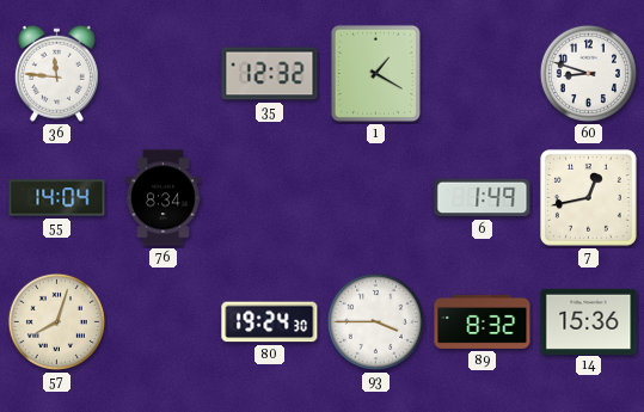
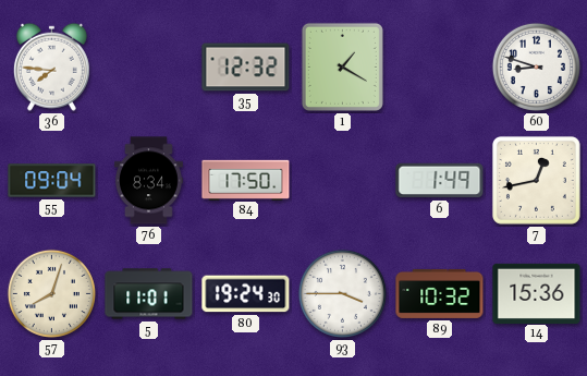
36: 11:46 -> 7:46
55: 14:04 -> 09:04
84: none -> 17:50
5: none -> 11:01
89: 8:32 -> 10:32
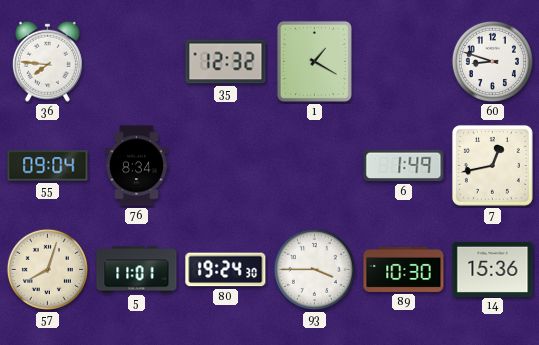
84: 17:50 -> none
89: 10:32 -> 10:30
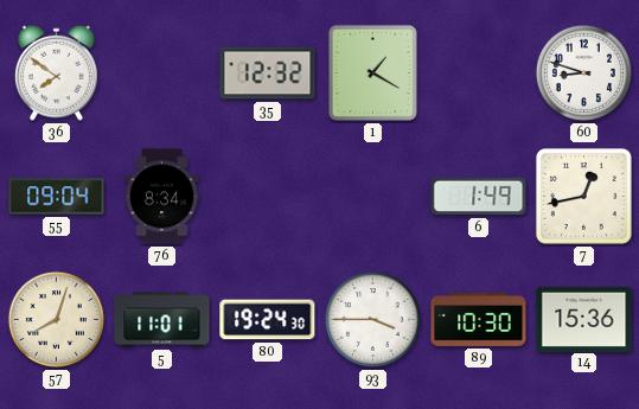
36: 7:46 -> 7:51
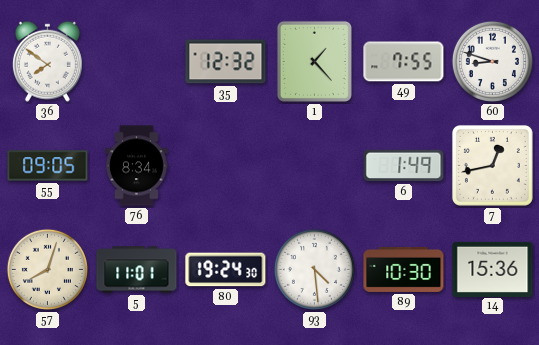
1: 1:20 -> 1:23
49: none -> 7:55
55: 09:04 -> 09:05
93: 3:45 -> 4:29
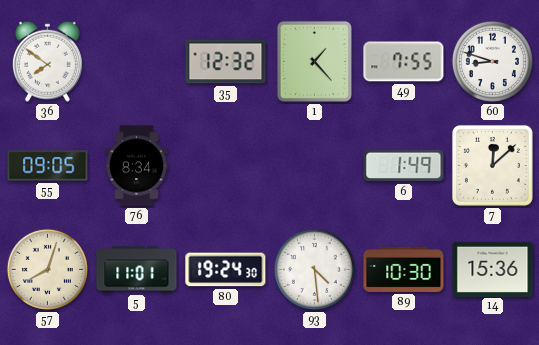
7: 12:43 -> 12:08
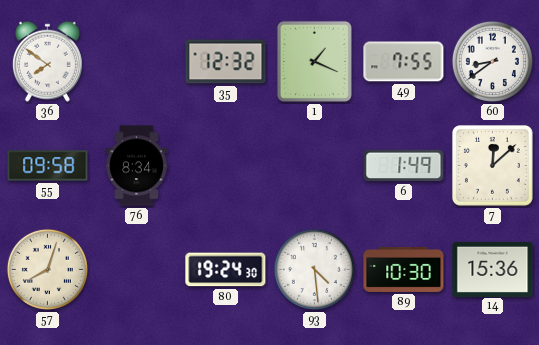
1: 1:23 -> 1:19
60: 8:48 -> 8:39
55: 09:05 -> 09:58
5: 11:01 -> none
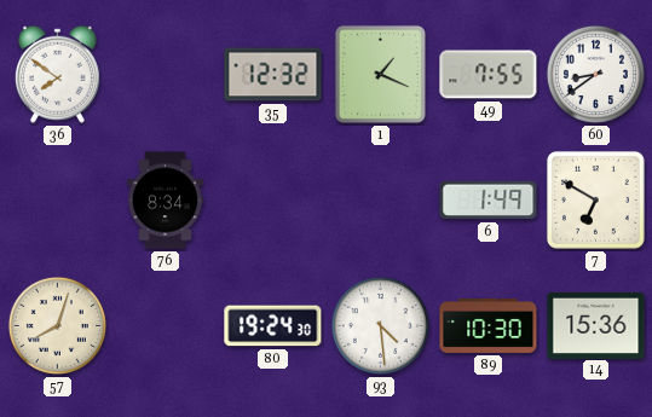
55: 09:58 -> none
7: 12:08 -> 6:50
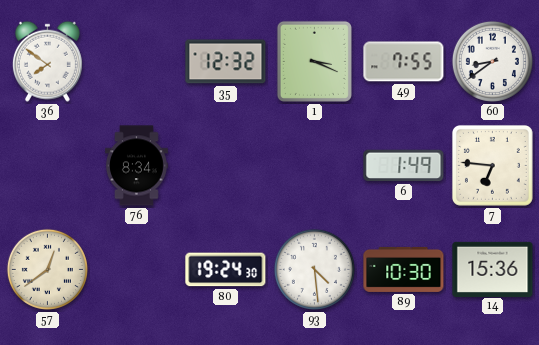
1: 1:19 -> 3:19
7: 6:50 -> 6:46
57: 8:03 -> 12:39
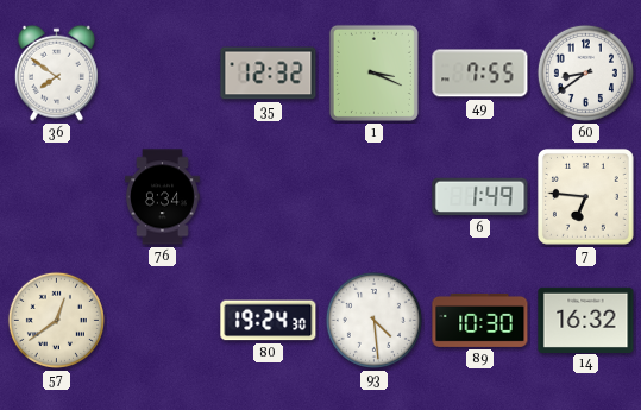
14: 15:36 -> 16:32
